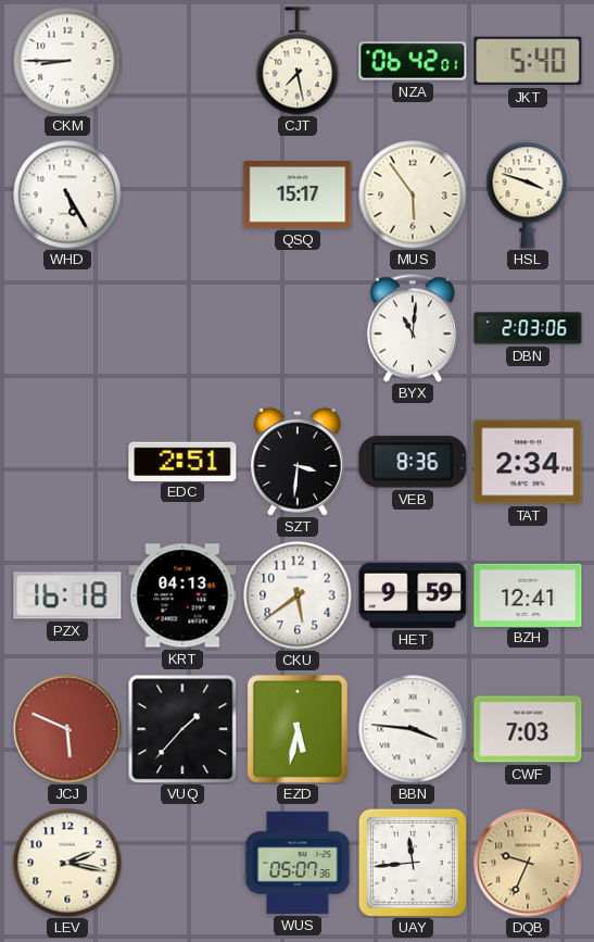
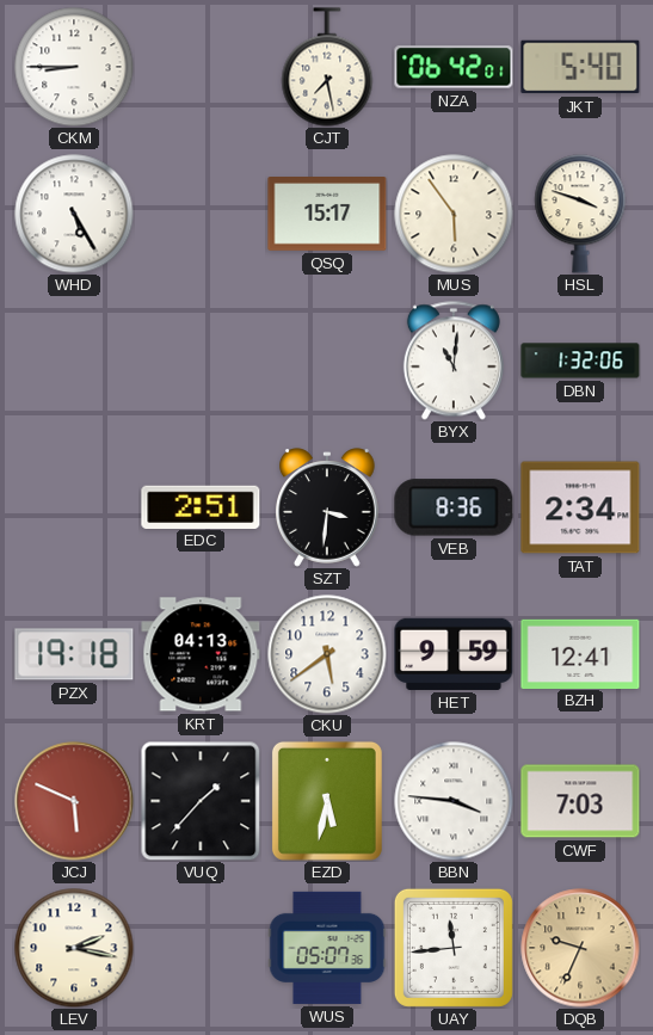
DBN: 2:03 -> 1:32
PZX: 16:18 -> 19:18
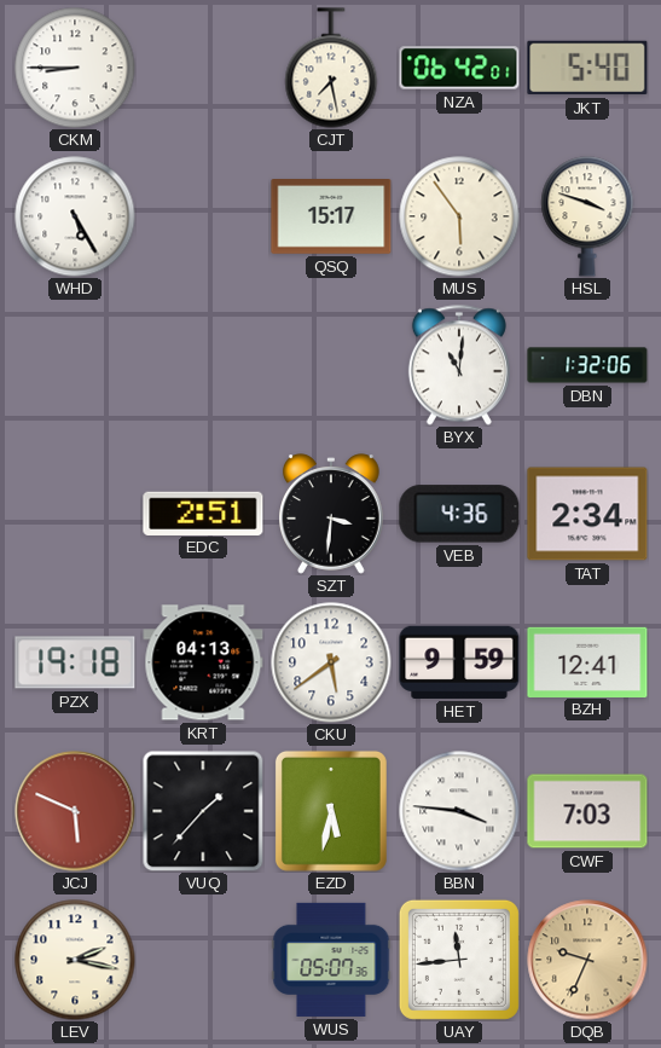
VEB: 8:36 -> 4:36
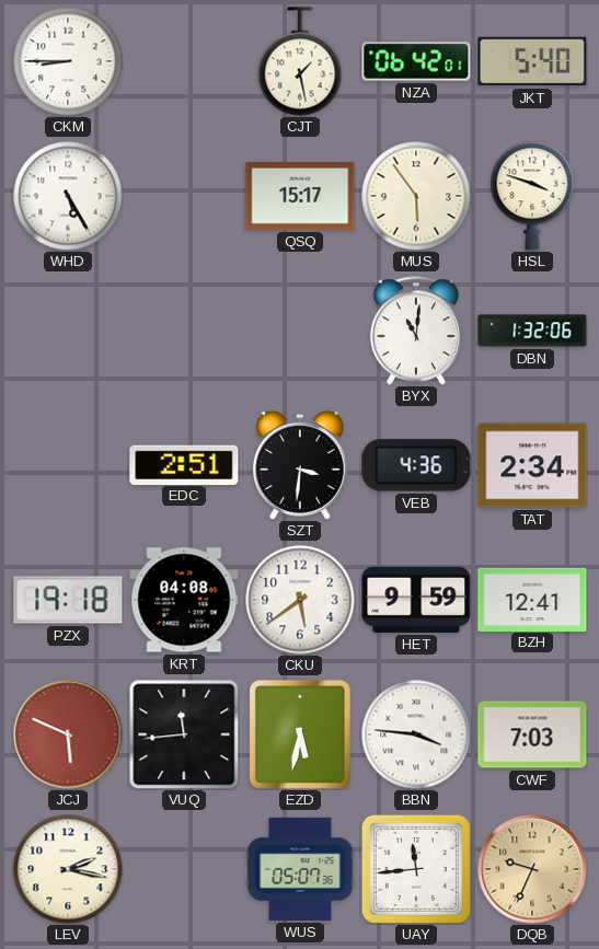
CJT: 7:28 -> 1:28
KRT: 04:13 -> 04:08
VUQ: 1:37 -> 11:44
